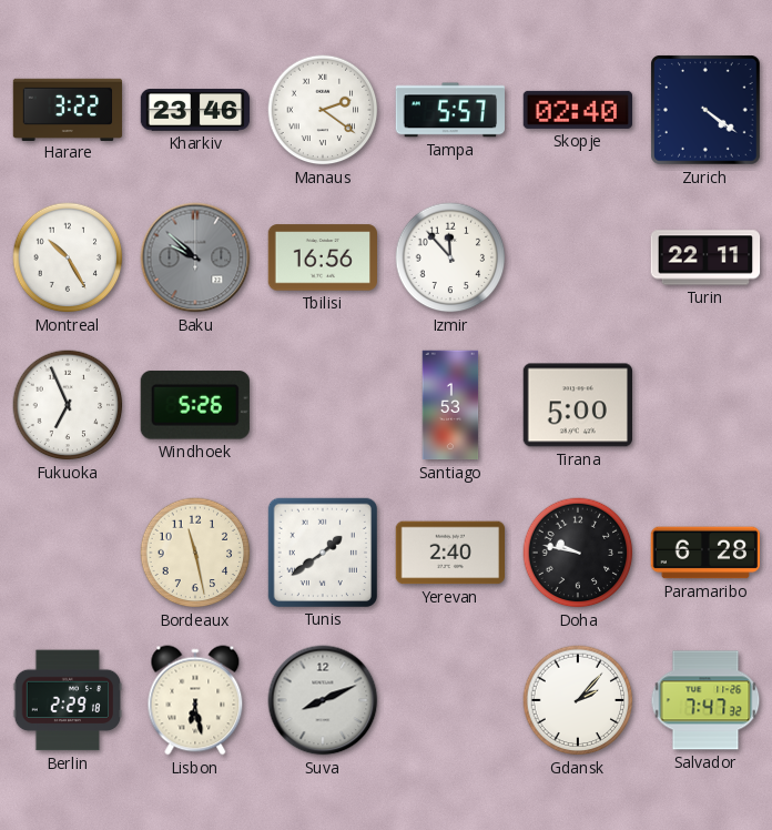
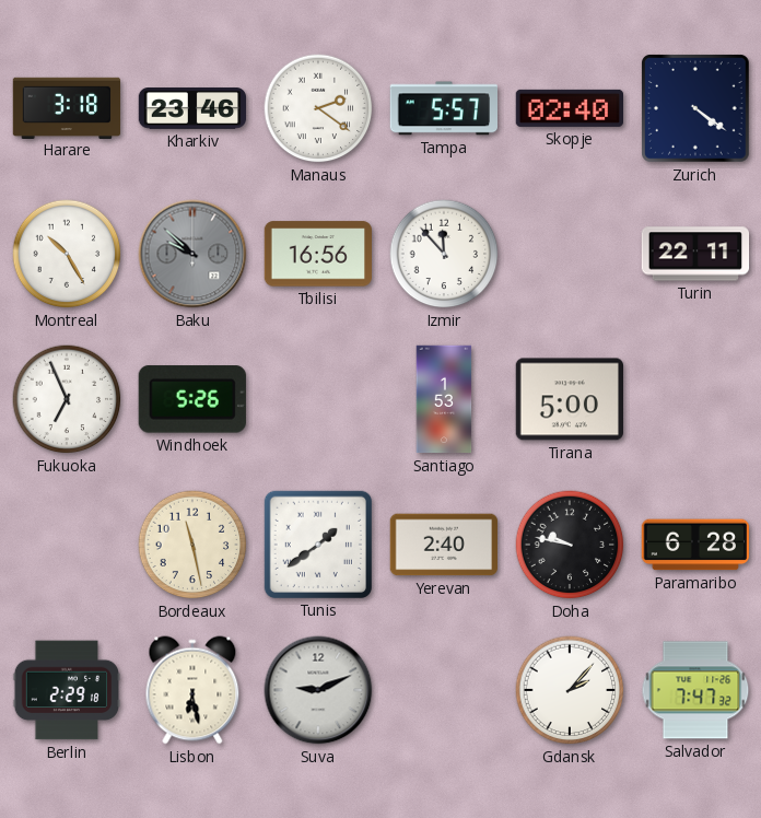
Harare: 3:22 -> 3:18
Suva: 8:11 -> 9:11
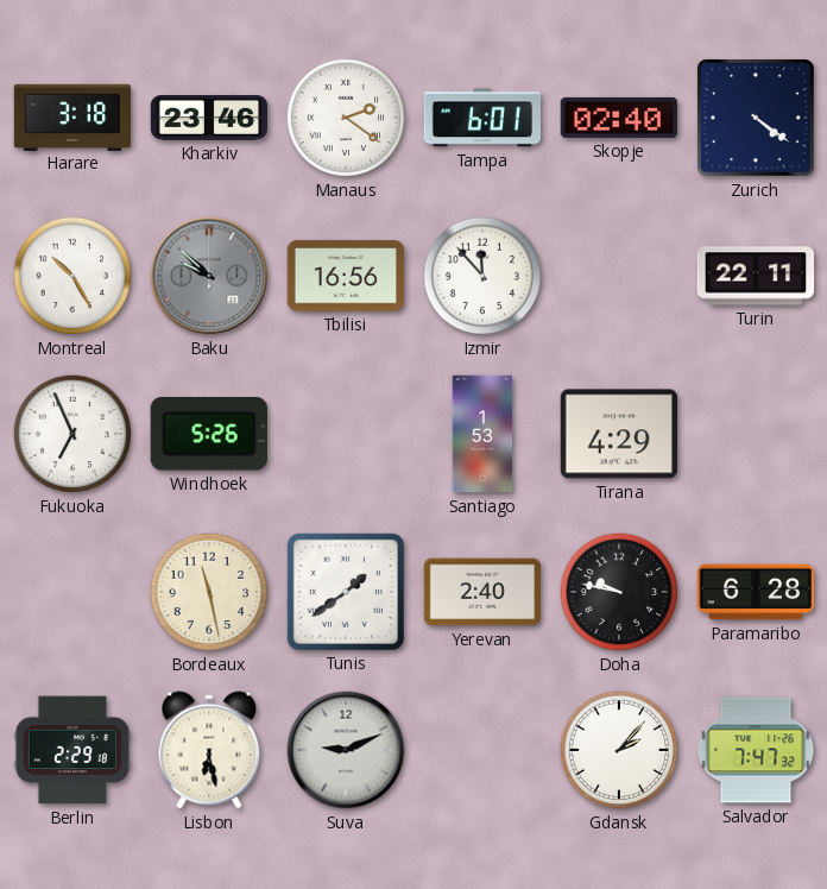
Tampa: 5:57 -> 6:01
Tirana: 5:00 -> 4:29
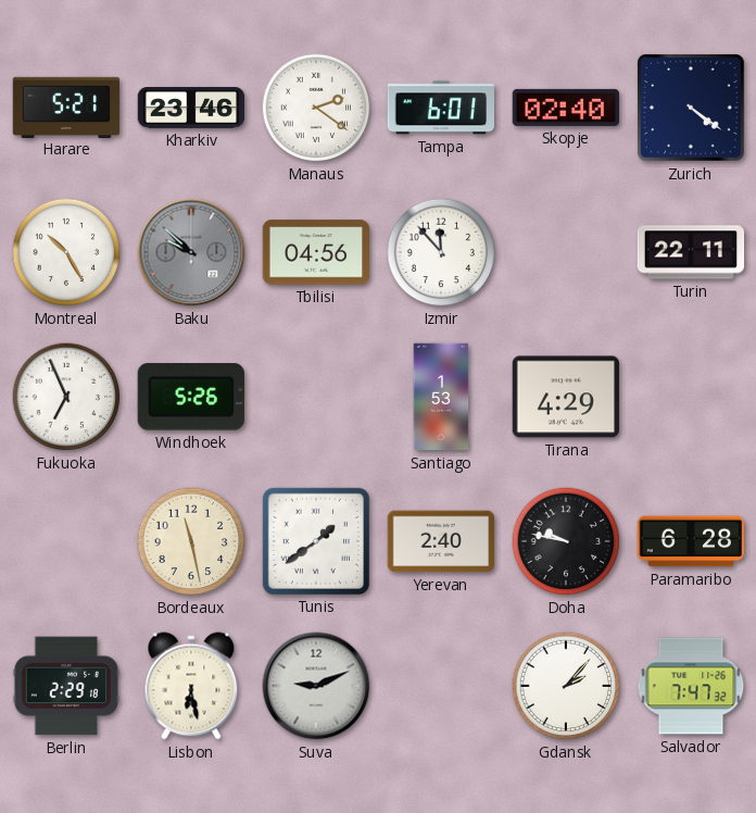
Harare: 3:18 -> 5:21
Tbilisi: 16:56 -> 04:56
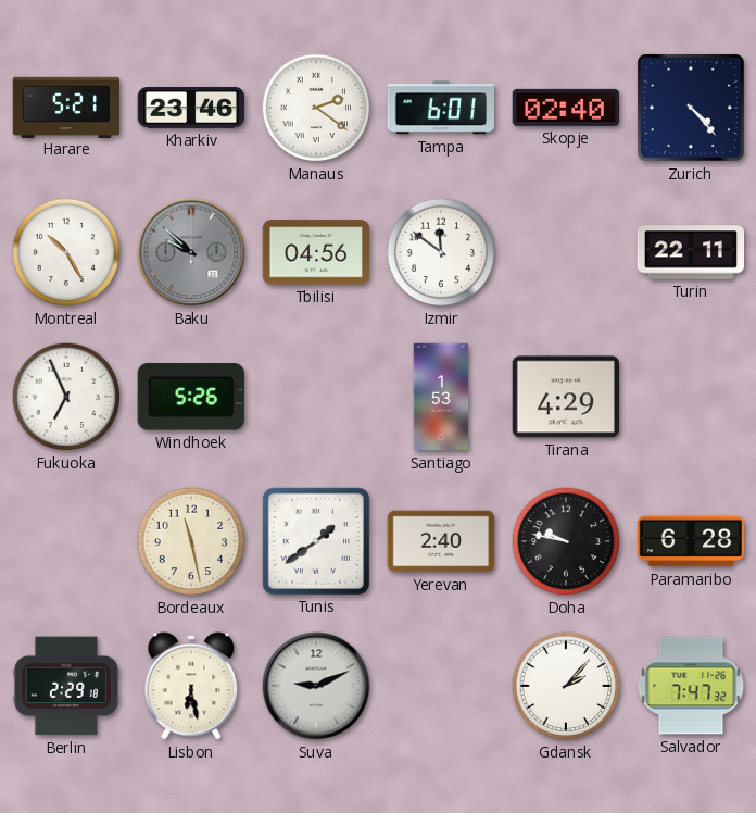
Zurich: 4:21 -> 4:23
Izmir: 11:53 -> 11:51
